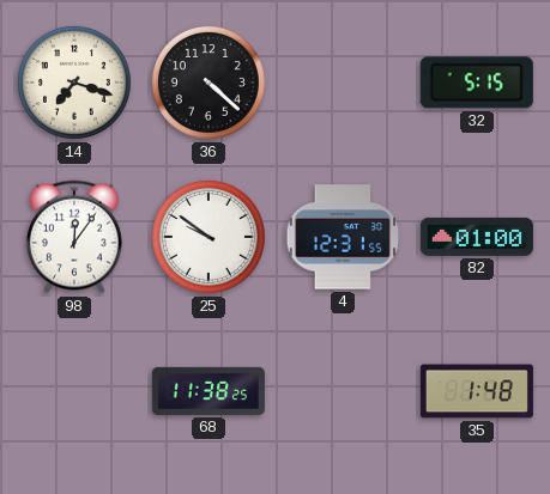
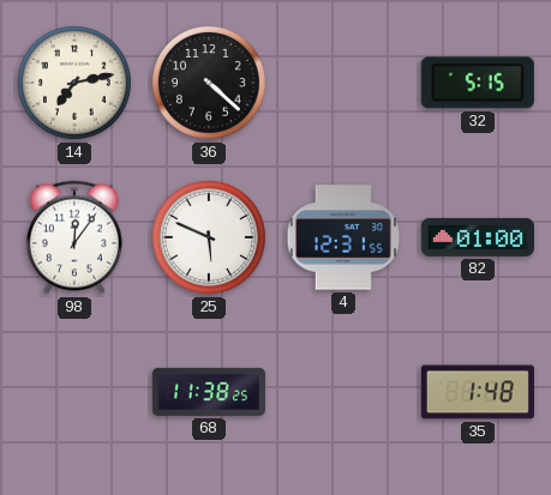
14: 7:18 -> 7:13
25: 9:51 -> 5:49
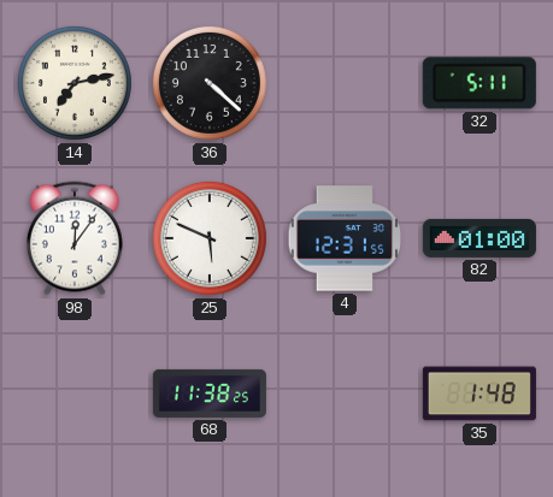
32: 5:15 -> 5:11
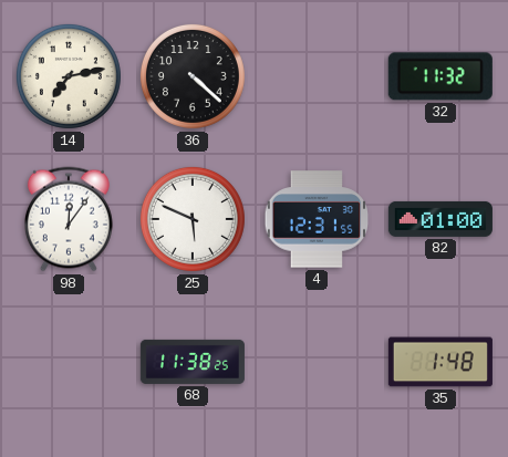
32: 5:11 -> 11:32
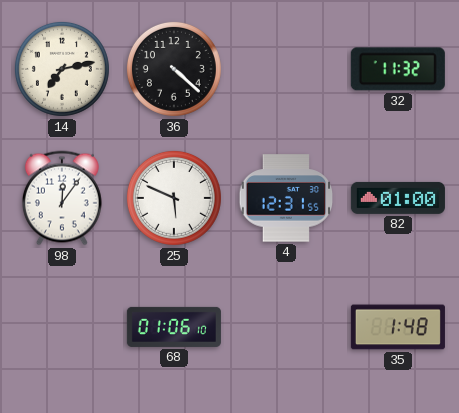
68: 11:38 -> 01:06
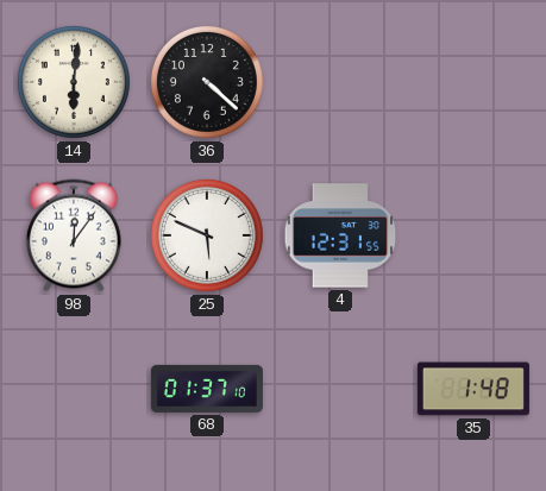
14: 7:13 -> 6:01
32: 11:32 -> none
82: 01:00 -> none
68: 01:06 -> 01:37
